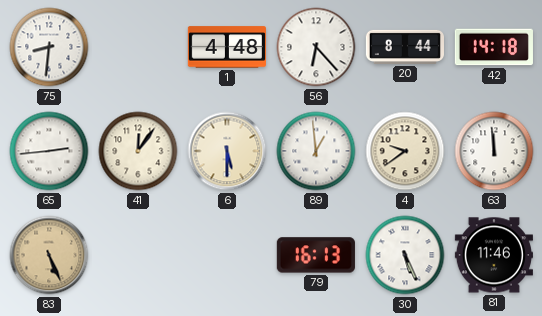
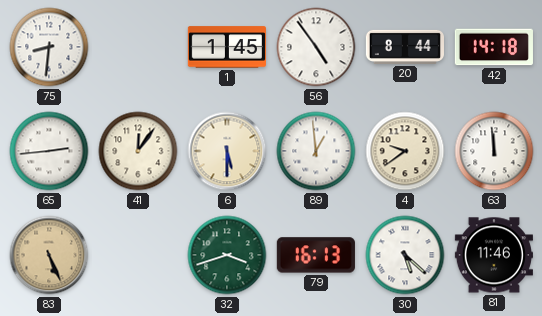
1: 4:48 -> 1:45
56: 6:23 -> 4:54
32: none -> 3:42
30: 5:26 -> 5:22
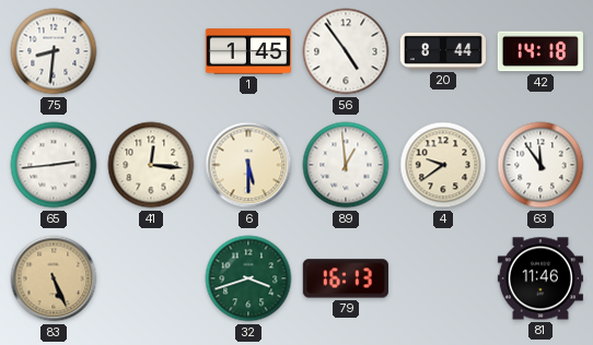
41: 12:06 -> 12:16
63: 11:59 -> 11:54
30: 5:22 -> none
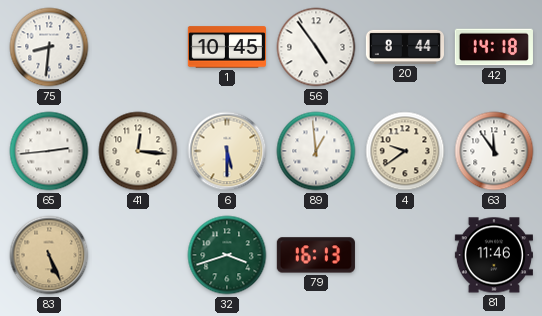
1: 1:45 -> 10:45
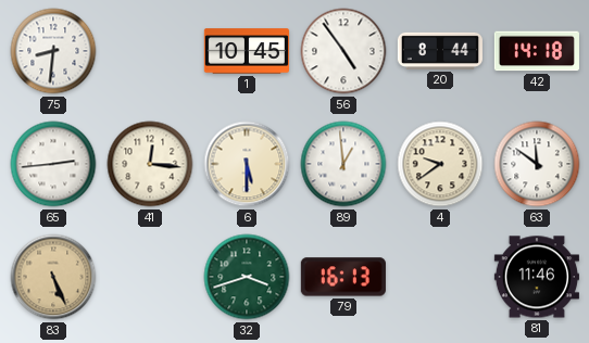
63: 11:54 -> 11:51
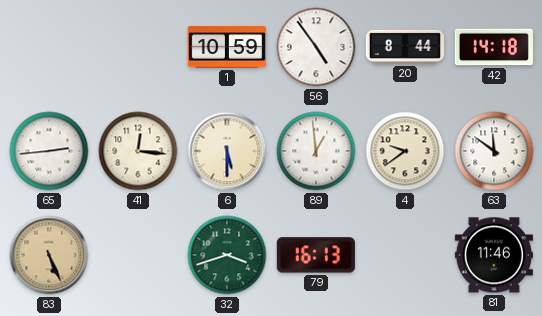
75: 8:31 -> none
1: 10:45 -> 10:59
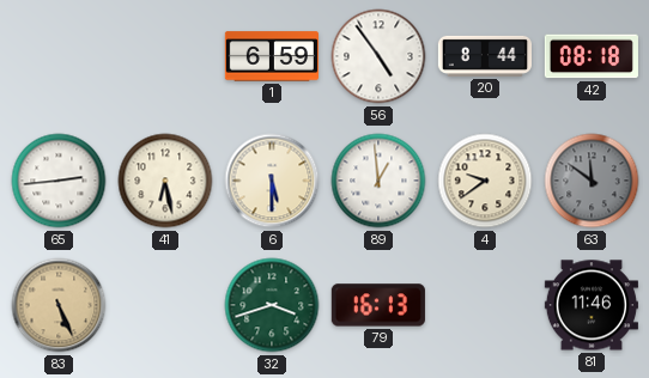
1: 10:59 -> 6:59
42: 14:18 -> 08:18
41: 12:16 -> 6:28
63 dial: white -> grey
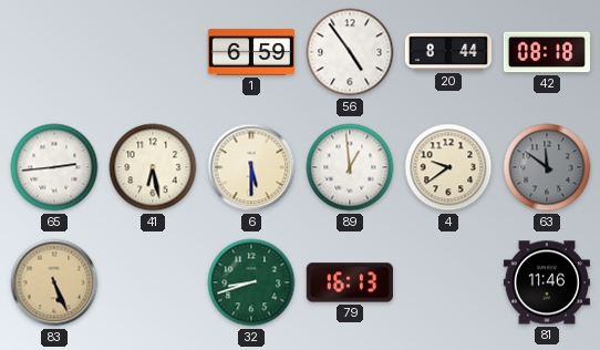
32: 3:42 -> 8:42
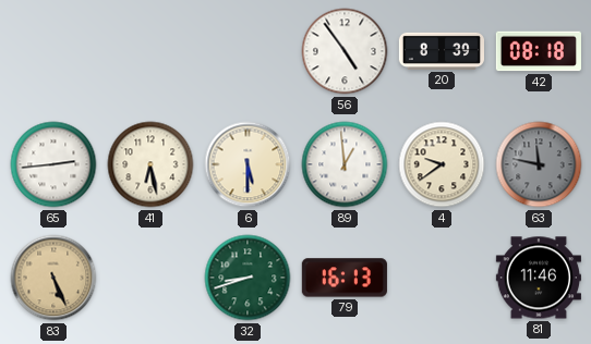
1: 6:59 -> none
20: 8:44 -> 8:39
63: 11:51 -> 11:47
